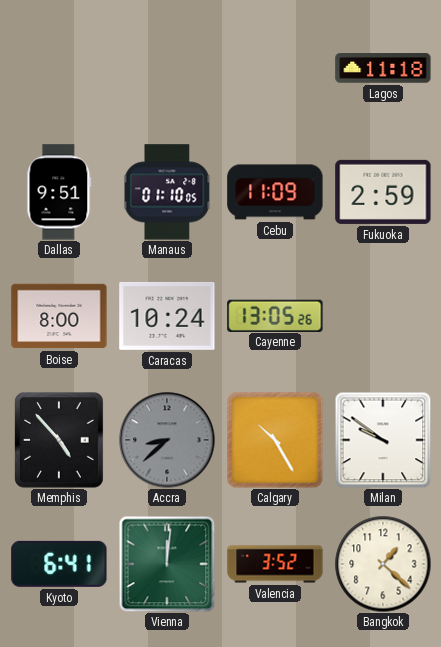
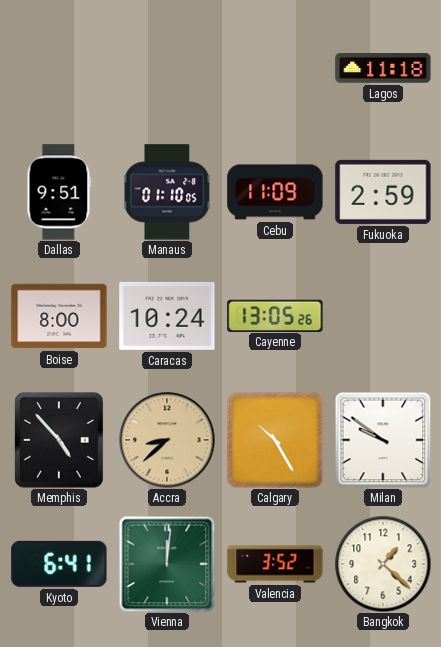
Accra dial: grey -> champagne
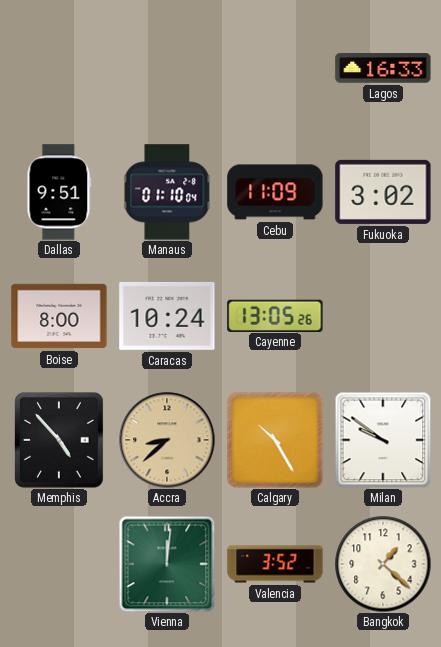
Lagos: 11:18 -> 16:33
Manaus: 01:10:05 -> 01:10:04
Fukuoka: 2:59 -> 3:02
Kyoto: 6:41 -> none
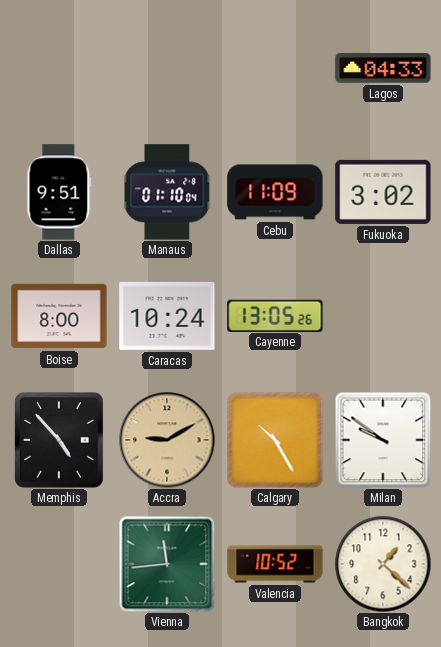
Lagos: 16:33 -> 04:33
Accra: 8:38 -> 9:10
Vienna: 12:01 -> 11:44
Valencia: 3:52 -> 10:52
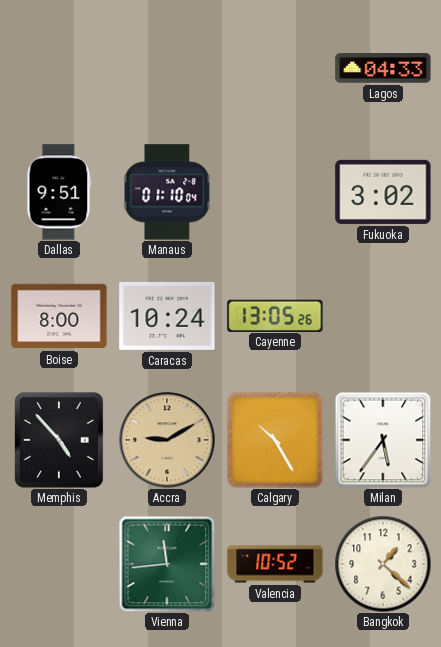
Cebu: 11:09 -> none
Milan: 9:51 -> 5:36
